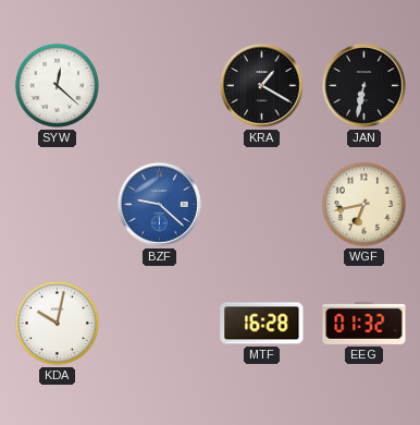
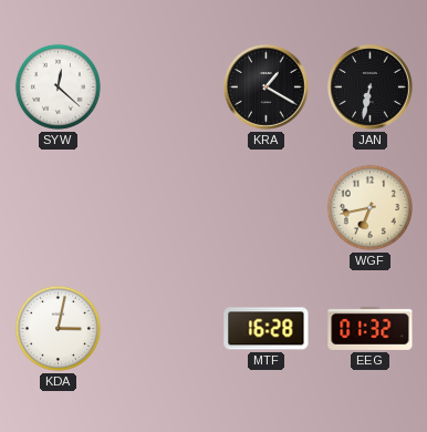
BZF: 9:22 -> none
KDA: 10:02 -> 3:02
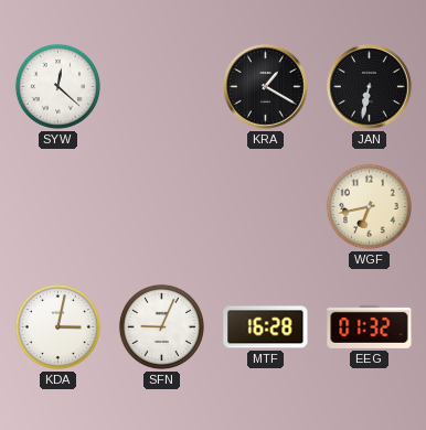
SFN: none -> 9:04
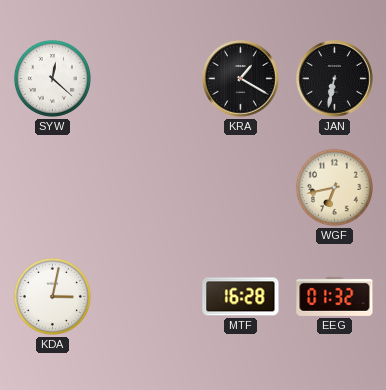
SFN: 9:04 -> none
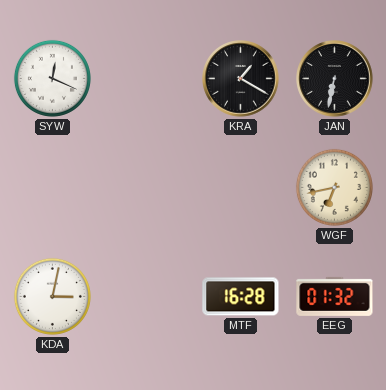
SYW: 12:22 -> 12:19
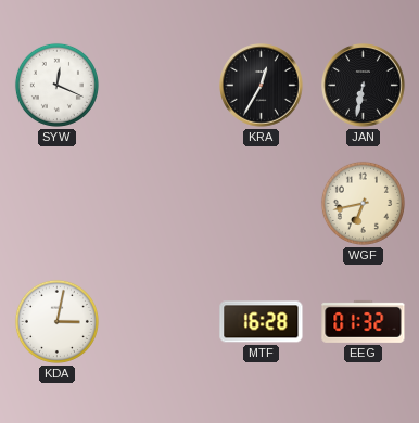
KRA: 1:20 -> 12:35
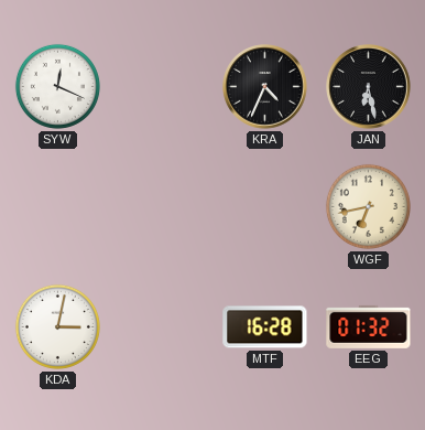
KRA: 12:35 -> 4:34
JAN: 6:32 -> 6:28
